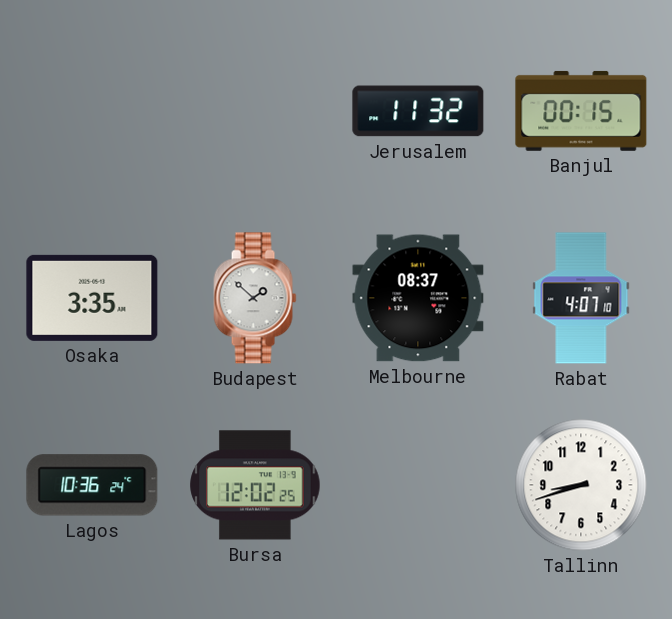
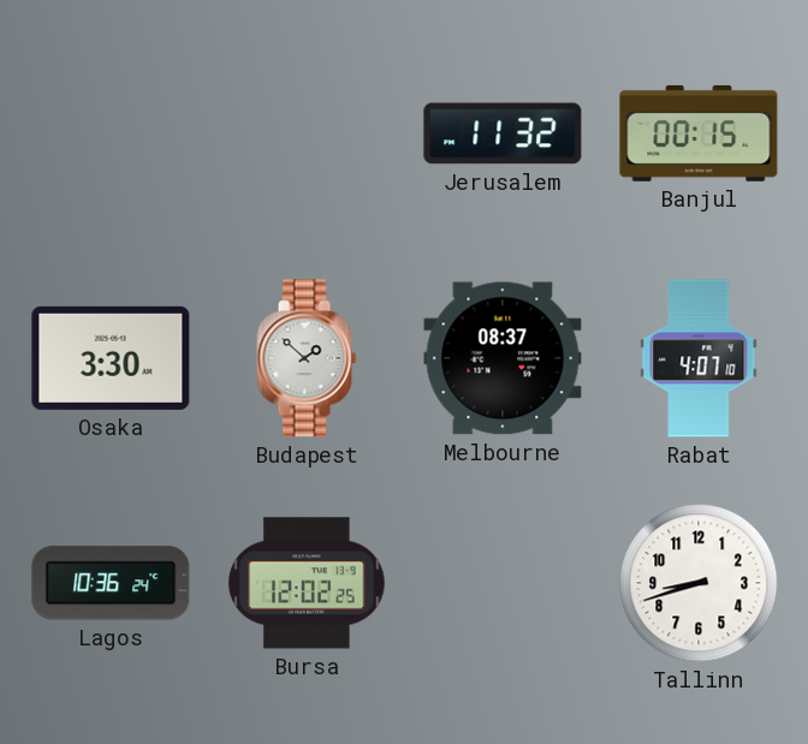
Osaka: 3:35 -> 3:30
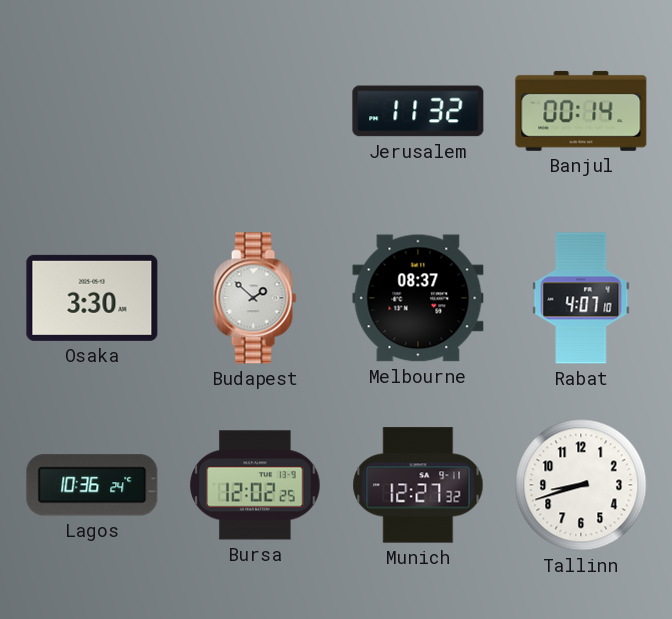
Banjul: 00:15 -> 00:14
Munich: none -> 12:27
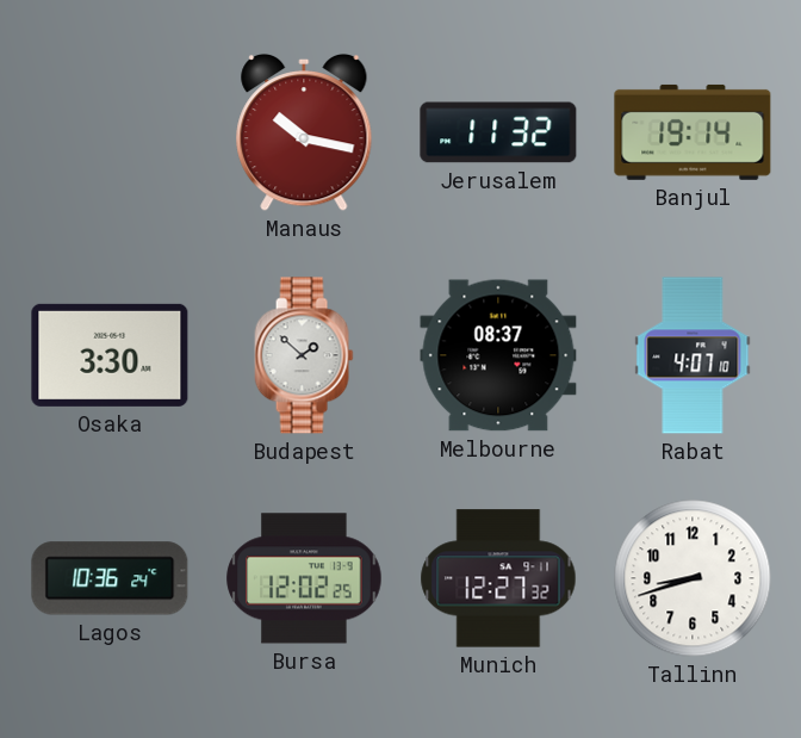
Manaus: none -> 10:17
Banjul: 00:14 -> 19:14
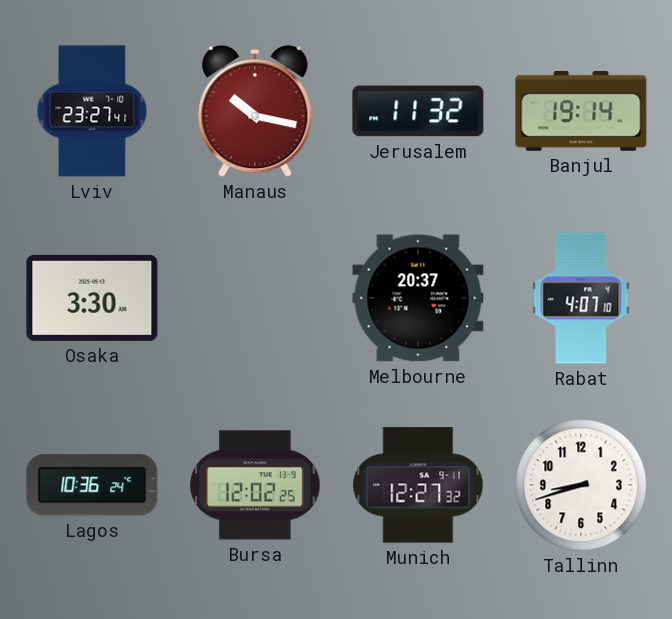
Lviv: none -> 23:27
Budapest: 1:52 -> none
Melbourne: 08:37 -> 20:37
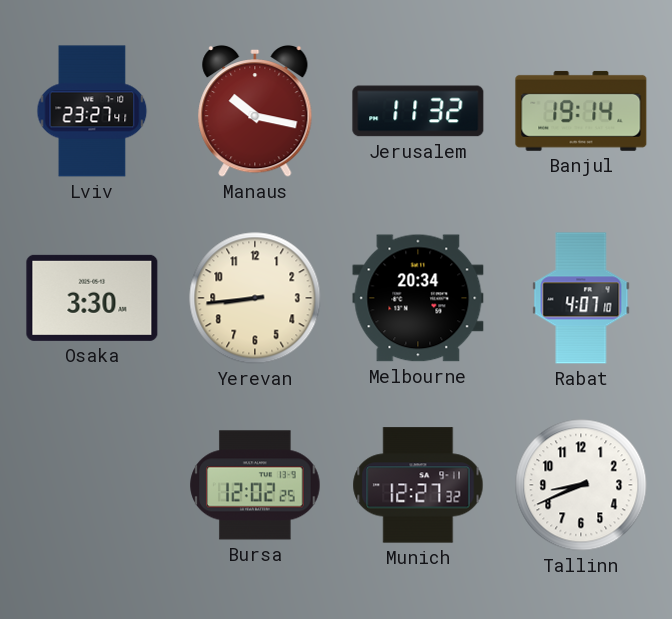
Yerevan: none -> 8:44
Melbourne: 20:37 -> 20:34
Lagos: 10:36 -> none
Tallinn: 8:42 -> 8:41
